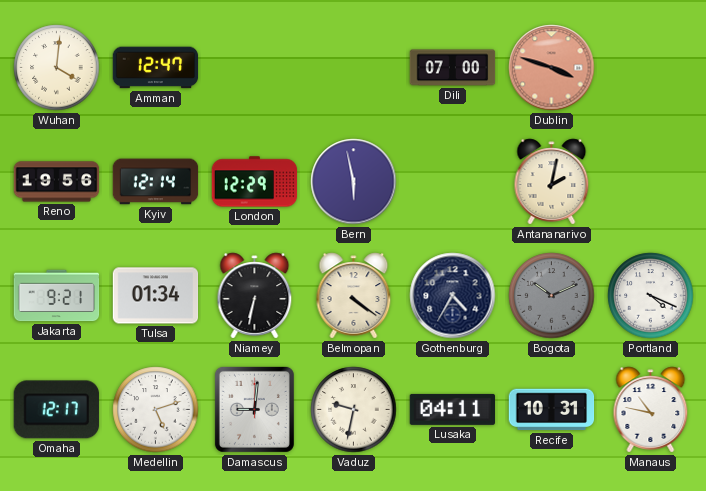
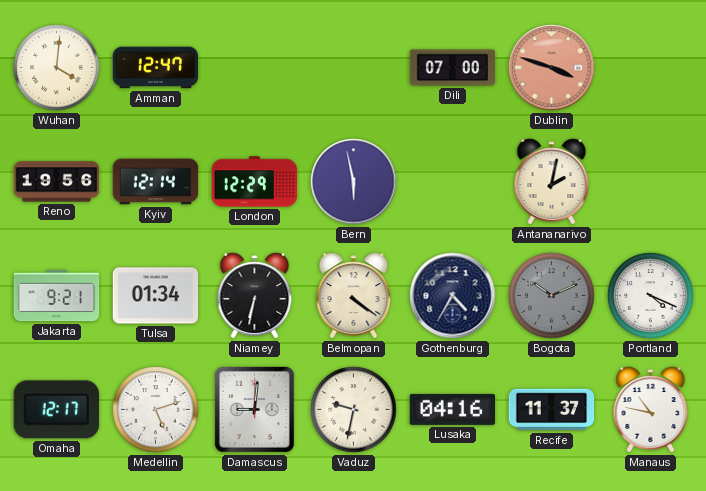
Lusaka: 04:11 -> 04:16
Recife: 10:31 -> 11:37
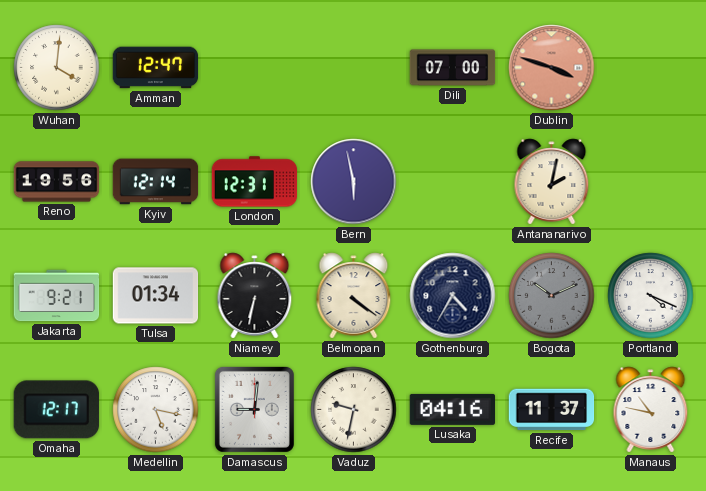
London: 12:29 -> 12:31
Medellin: 5:12 -> 5:17
